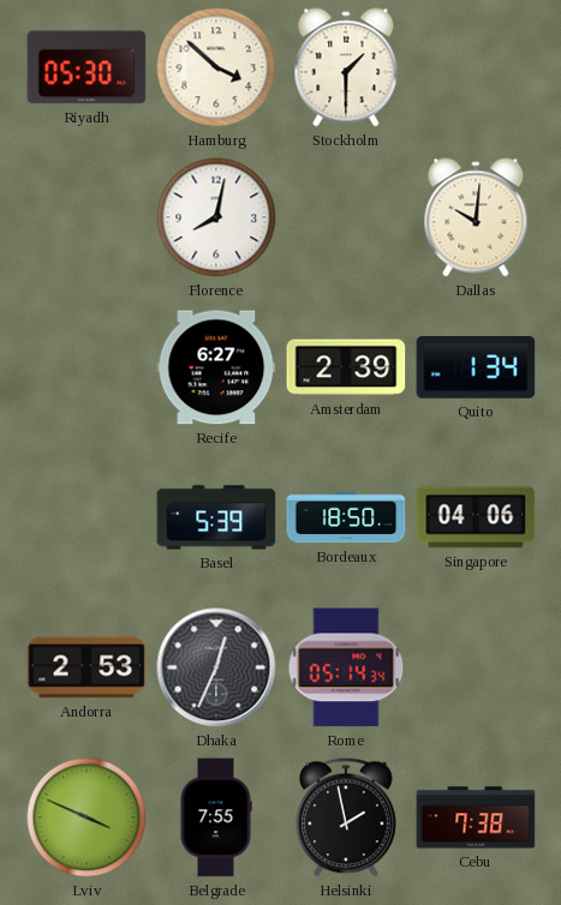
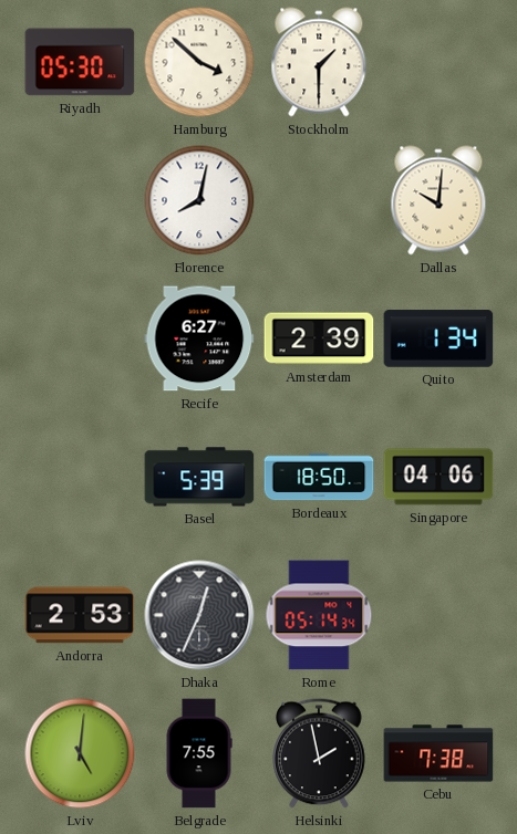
Lviv: 3:49 -> 5:01
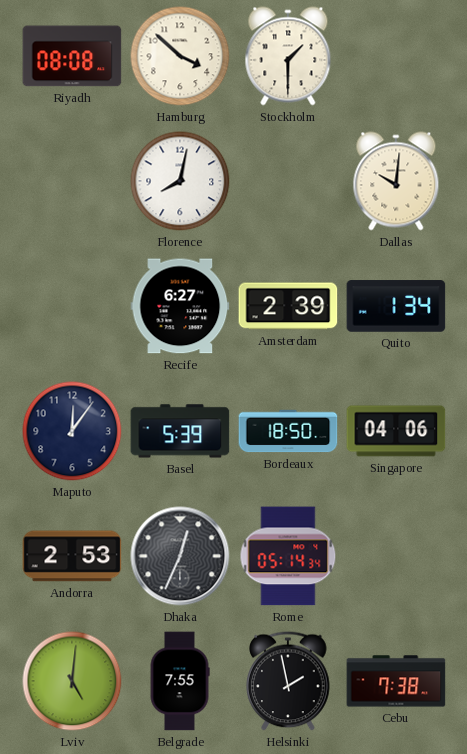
Riyadh: 05:30 -> 08:08
Maputo: none -> 12:06
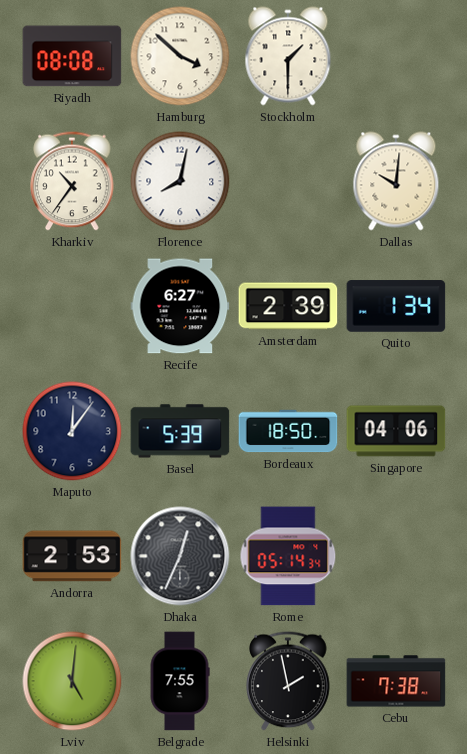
Kharkiv: none -> 10:36
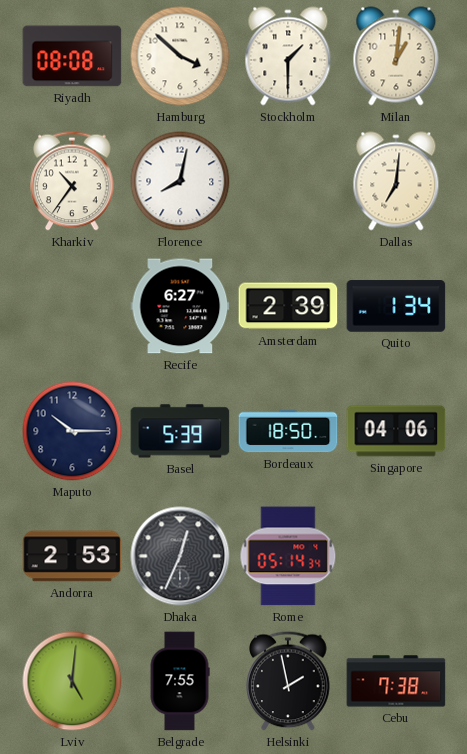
Milan: none -> 1:01
Dallas: 10:01 -> 7:01
Maputo: 12:06 -> 10:15
